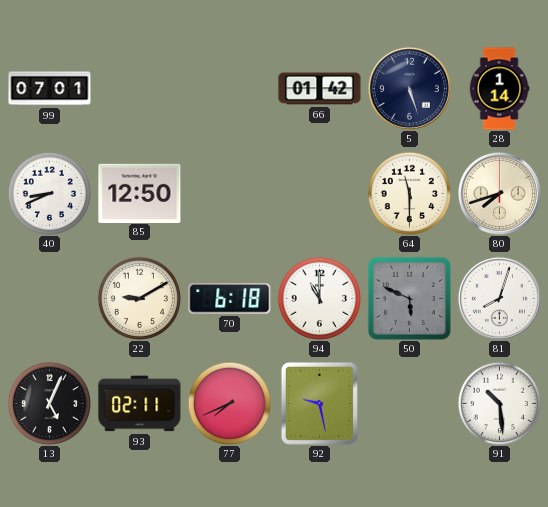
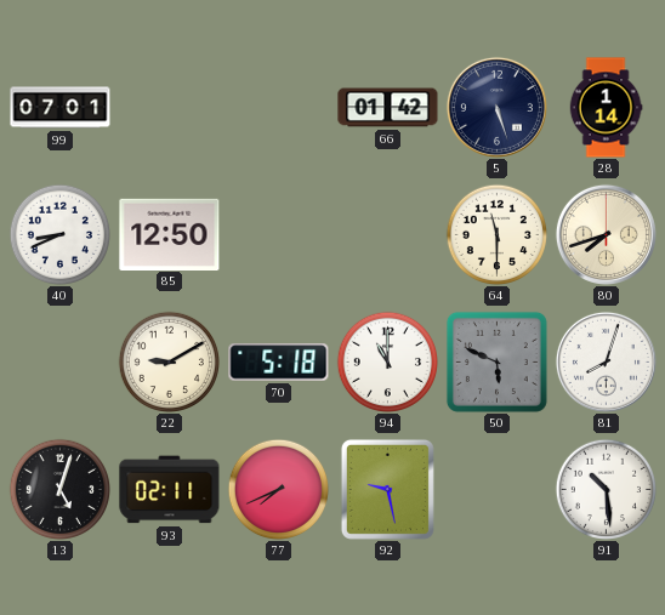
70: 6:18 -> 5:18
13: 5:04 -> 5:03
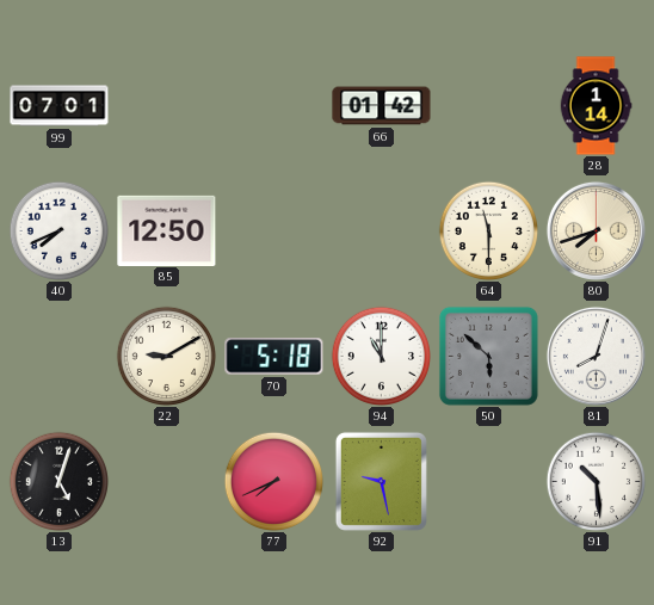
5: 5:27 -> none
40: 8:41 -> 7:41
50: 5:49 -> 5:52
93: 02:11 -> none
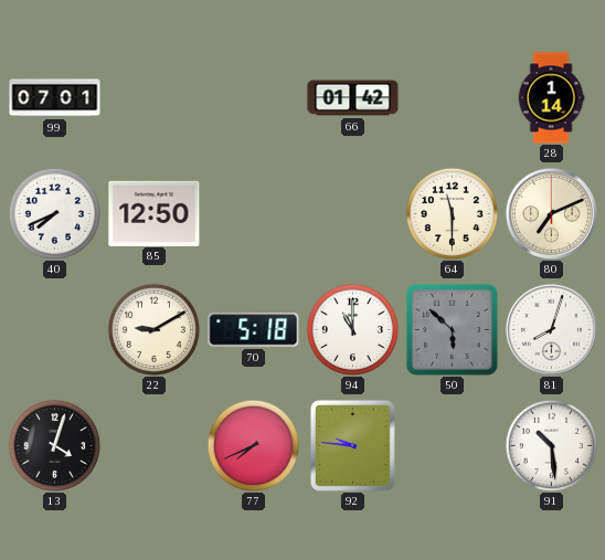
80: 7:42 -> 7:11
13: 5:03 -> 4:03
92: 9:28 -> 9:46
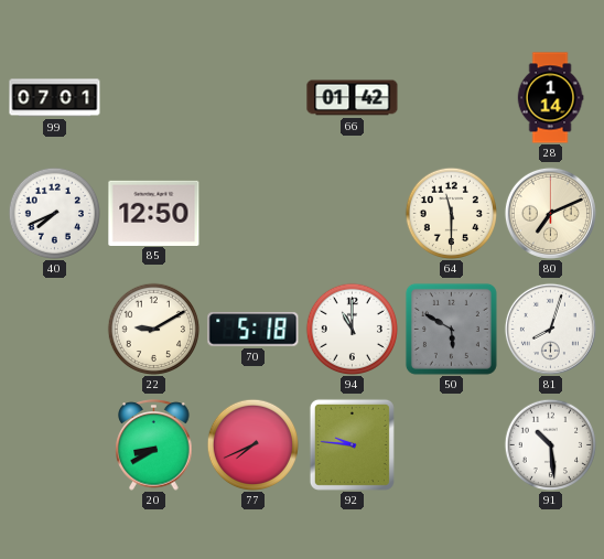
50: 5:52 -> 5:50
13: 4:03 -> none
20: none -> 8:40
